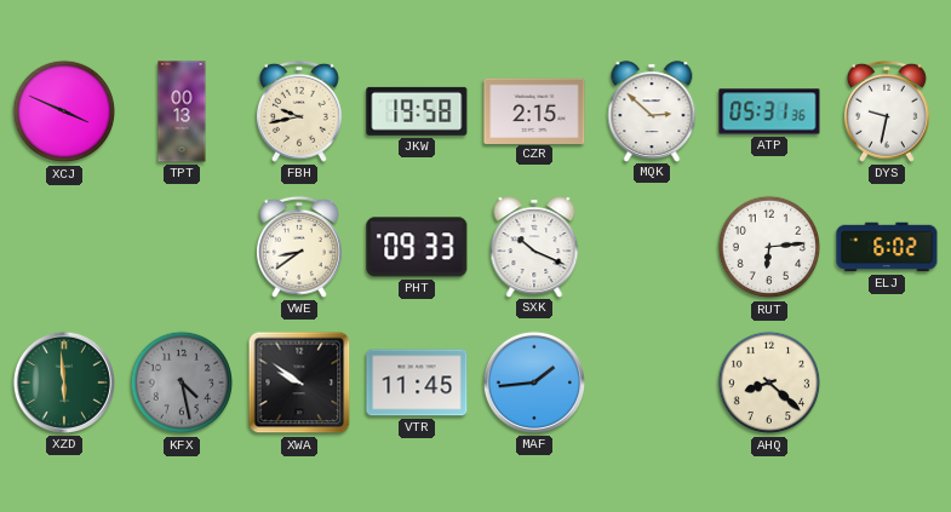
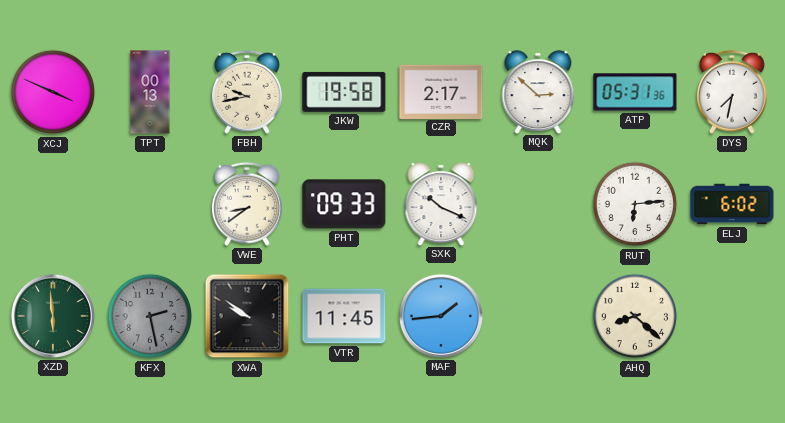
CZR: 2:15 -> 2:17
DYS: 9:32 -> 7:32
KFX: 4:28 -> 2:28
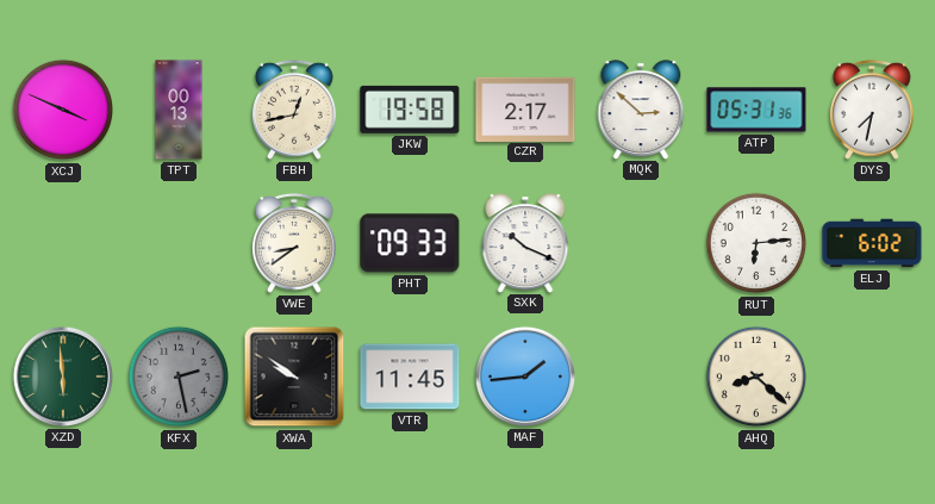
FBH: 9:43 -> 12:43
